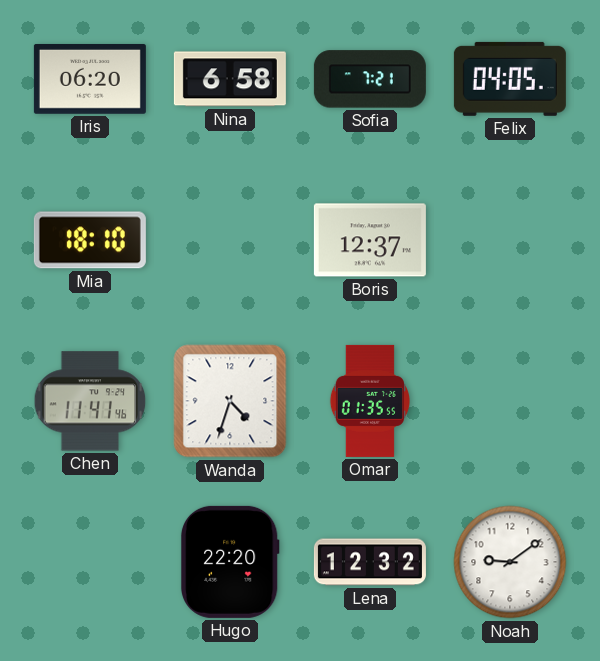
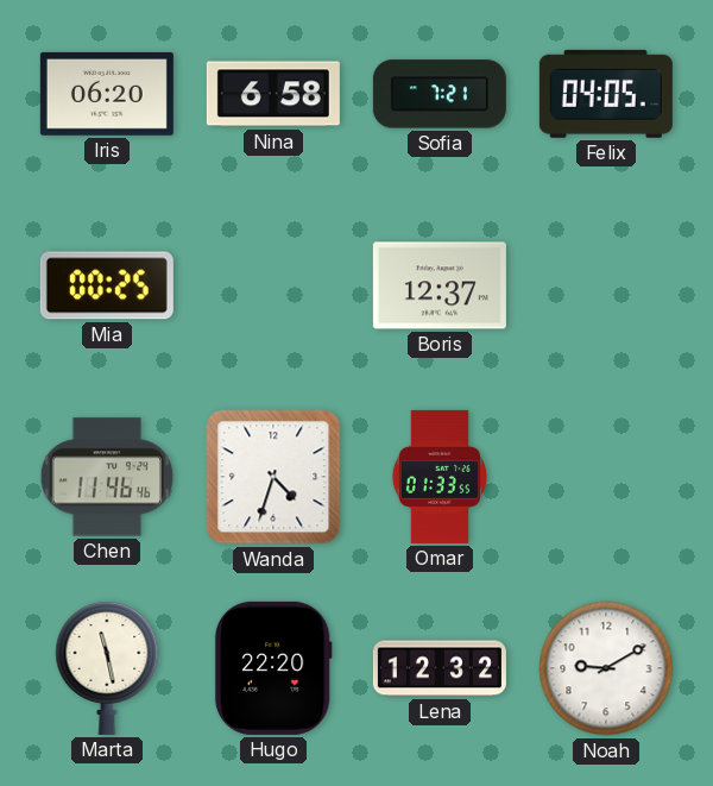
Mia: 18:10 -> 00:25
Chen: 11:41 -> 11:46
Omar: 01:35 -> 01:33
Marta: none -> 11:28
Noah: 9:09 -> 9:10
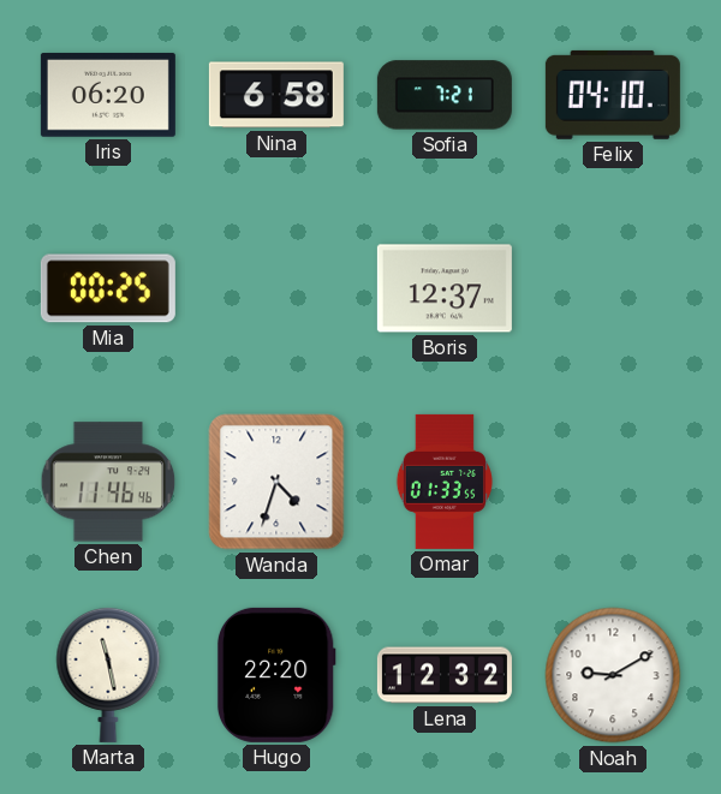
Felix: 04:05 -> 04:10
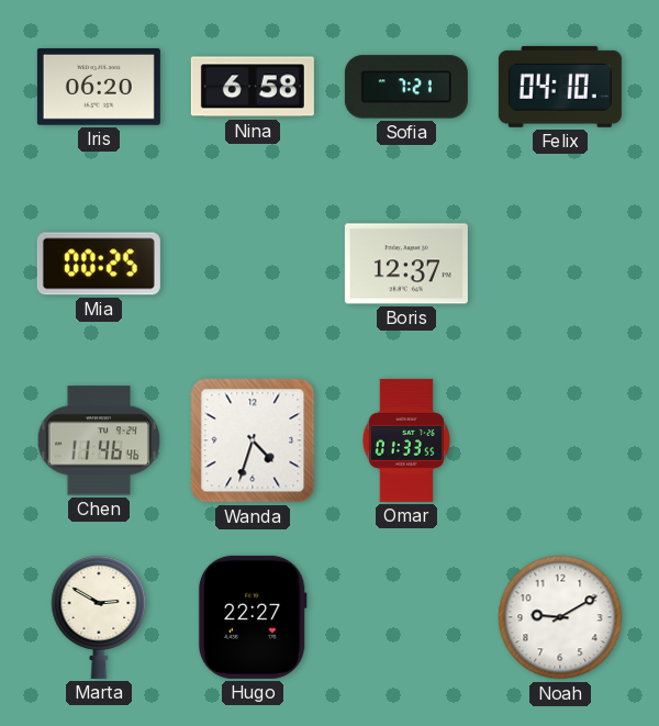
Marta: 11:28 -> 2:50
Hugo: 22:20 -> 22:27
Lena: 12:32 -> none
